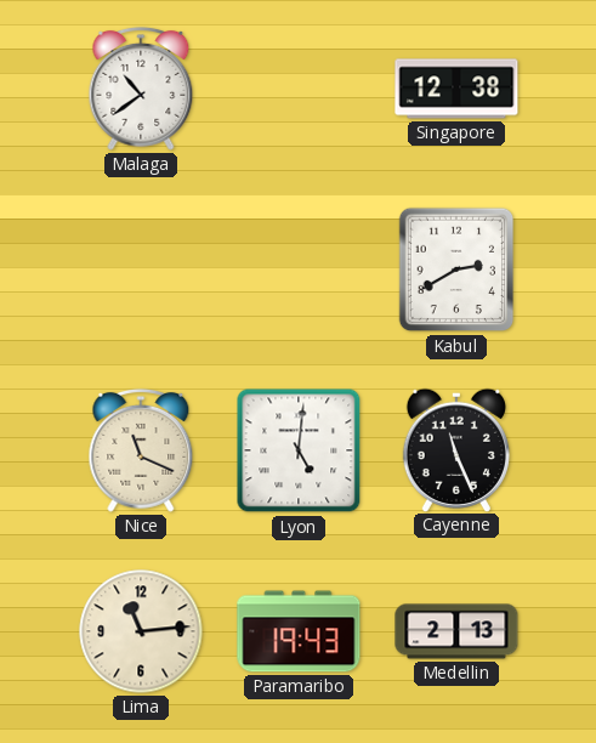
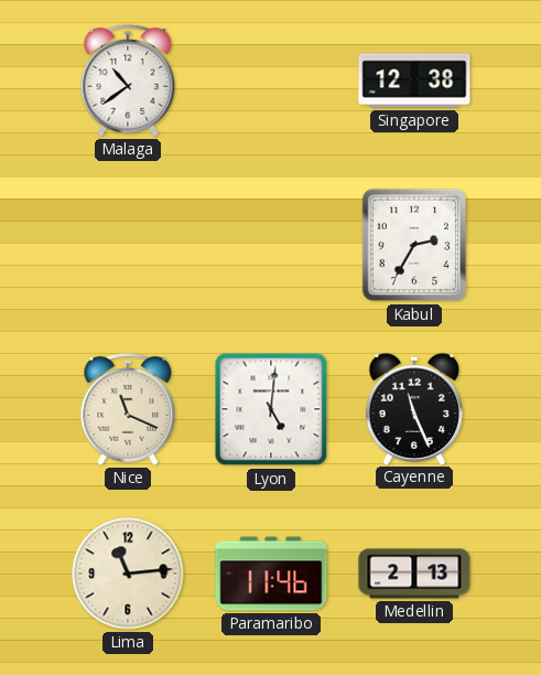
Kabul: 2:40 -> 2:35
Paramaribo: 19:43 -> 11:46
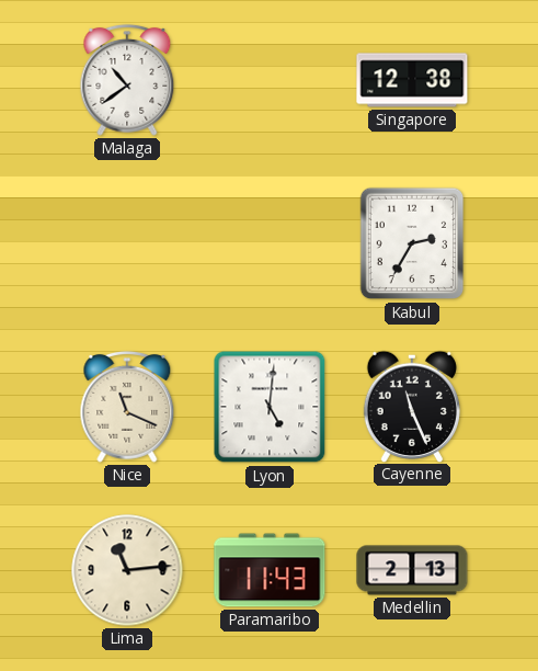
Paramaribo: 11:46 -> 11:43
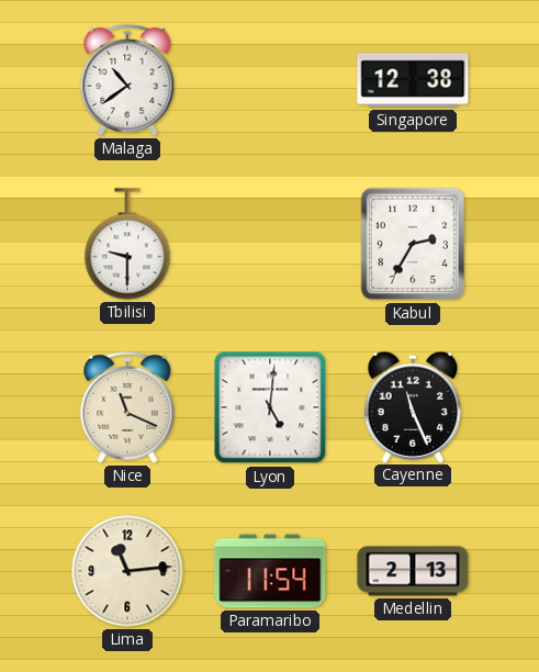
Tbilisi: none -> 9:30
Paramaribo: 11:43 -> 11:54
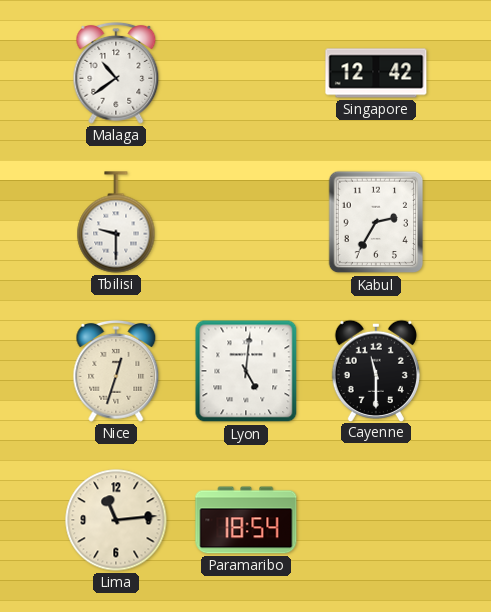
Singapore: 12:38 -> 12:42
Nice: 11:19 -> 12:33
Cayenne: 11:26 -> 11:30
Paramaribo: 11:54 -> 18:54
Medellin: 2:13 -> none
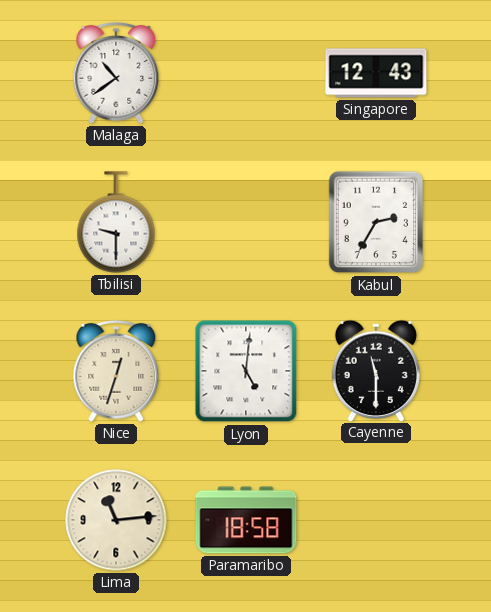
Singapore: 12:42 -> 12:43
Paramaribo: 18:54 -> 18:58
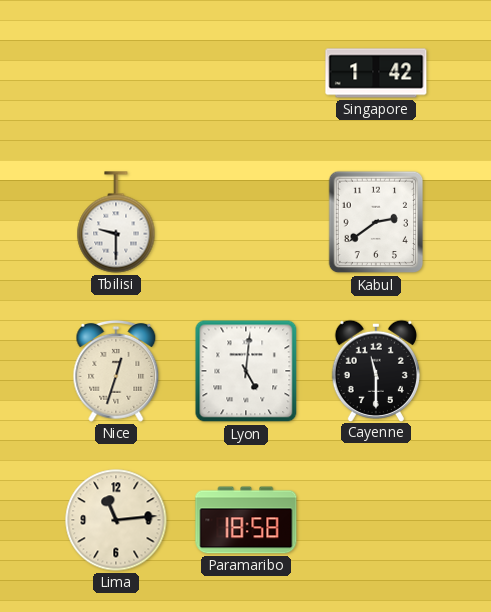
Malaga: 10:39 -> none
Singapore: 12:43 -> 1:42
Kabul: 2:35 -> 2:39
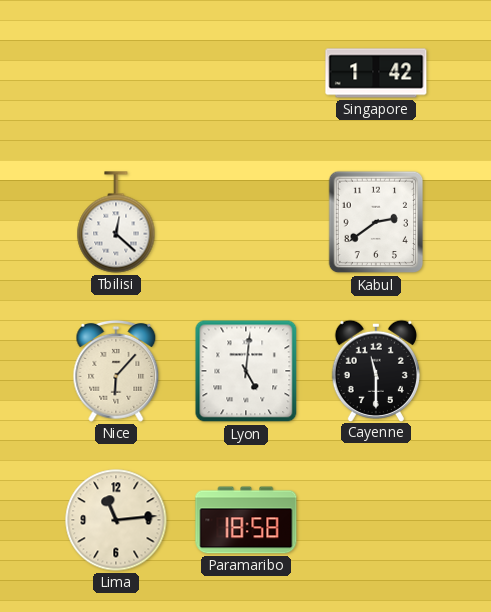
Tbilisi: 9:30 -> 12:22
Nice: 12:33 -> 6:07
